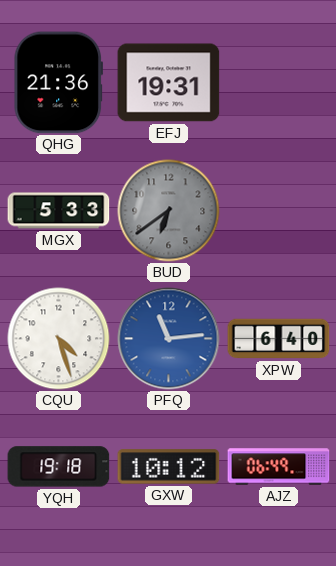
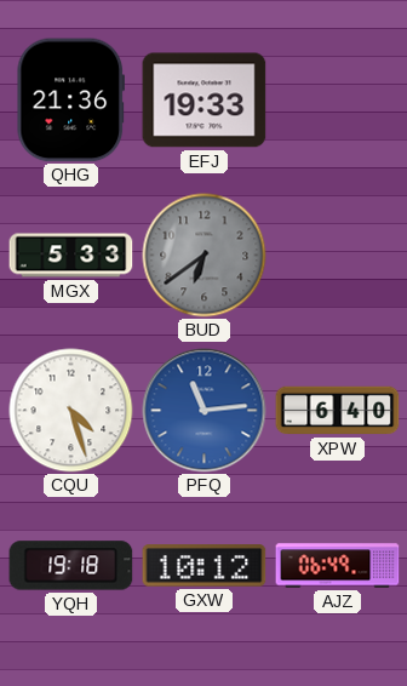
EFJ: 19:31 -> 19:33
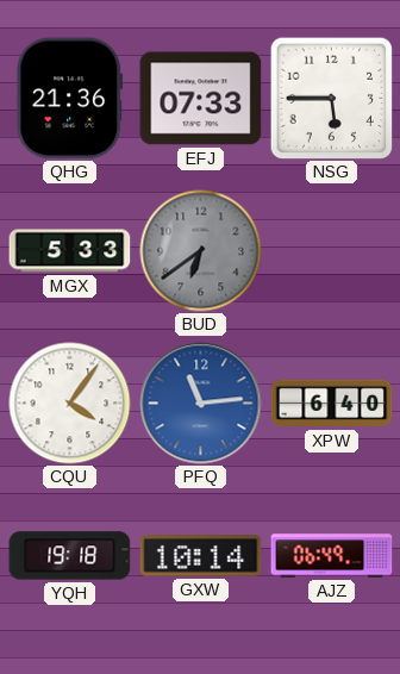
EFJ: 19:33 -> 07:33
NSG: none -> 5:45
CQU: 4:27 -> 4:06
GXW: 10:12 -> 10:14
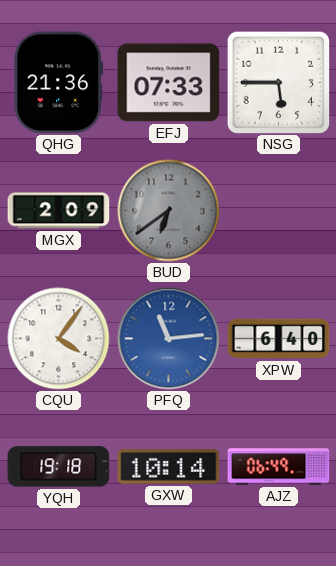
MGX: 5:33 -> 2:09
